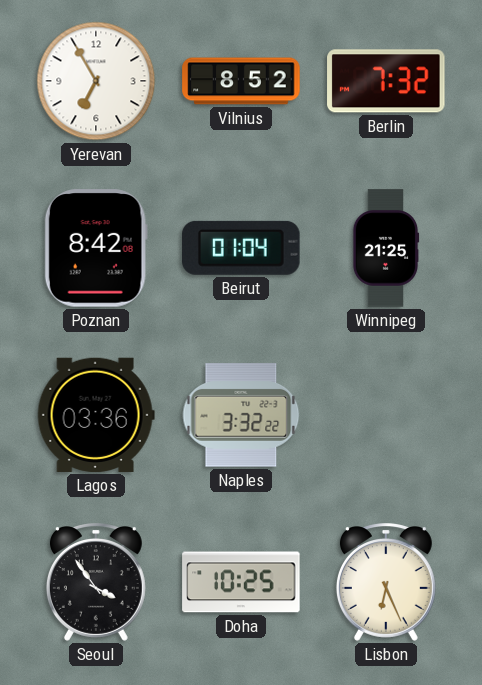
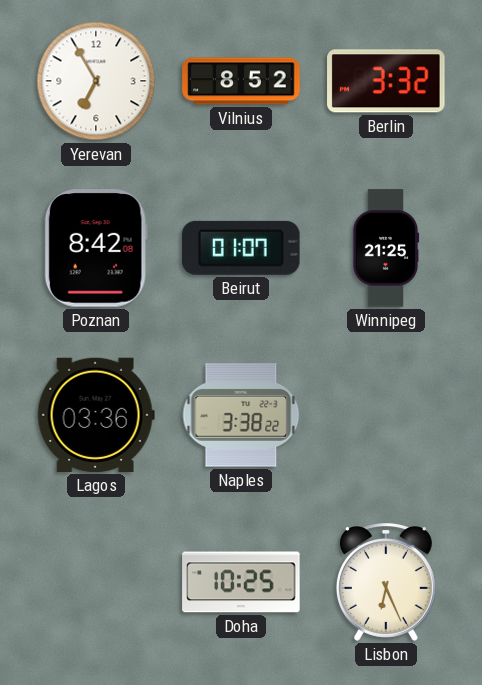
Berlin: 7:32 -> 3:32
Beirut: 01:04 -> 01:07
Naples: 3:32 -> 3:38
Seoul: 3:54 -> none
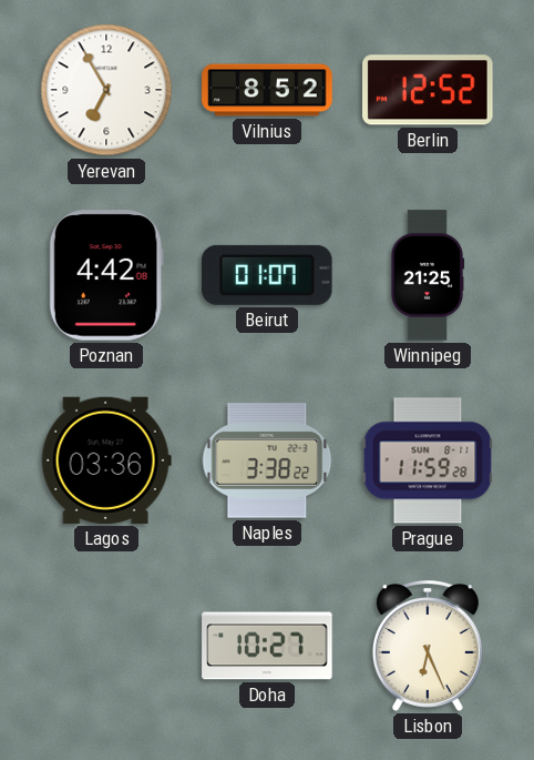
Berlin: 3:32 -> 12:52
Poznan: 8:42 -> 4:42
Prague: none -> 11:59
Doha: 10:25 -> 10:27
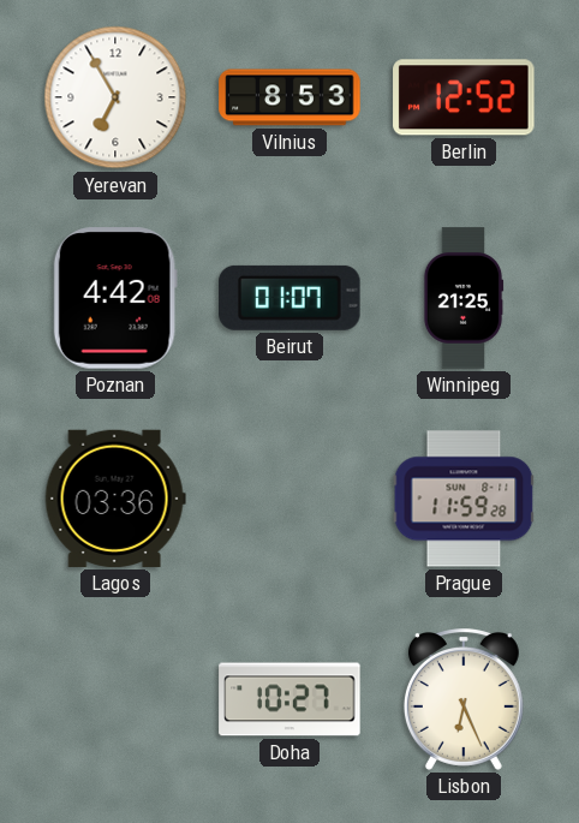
Vilnius: 8:52 -> 8:53
Naples: 3:38 -> none
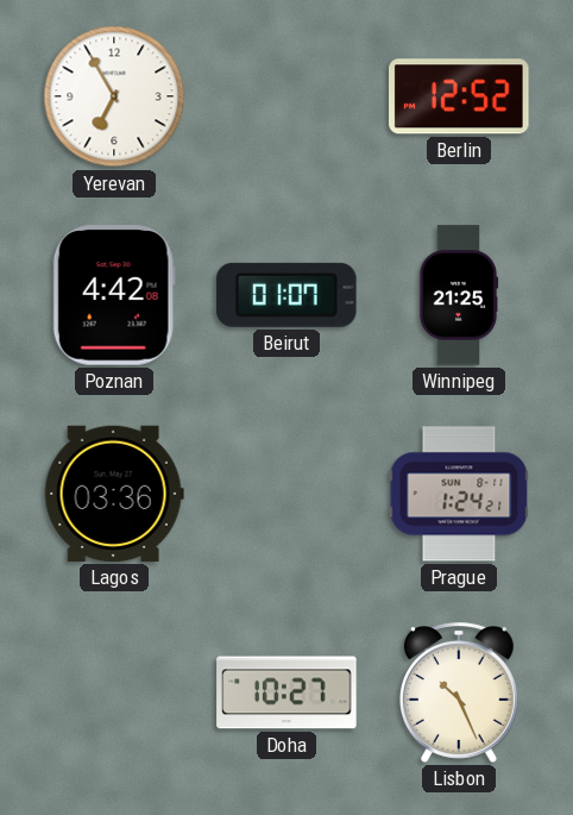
Vilnius: 8:53 -> none
Prague: 11:59 -> 1:24
Lisbon: 6:26 -> 10:26
